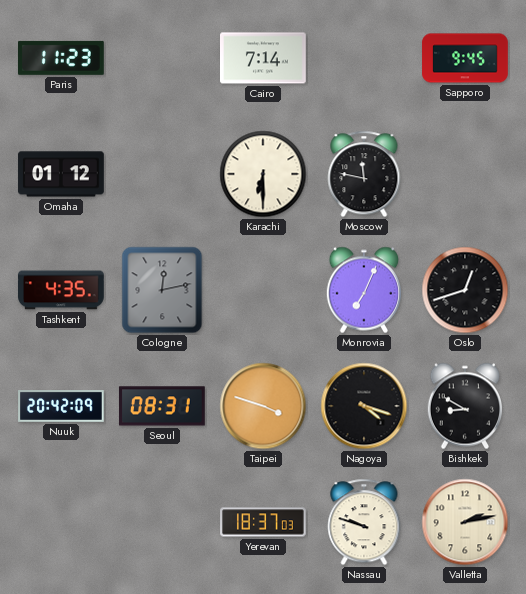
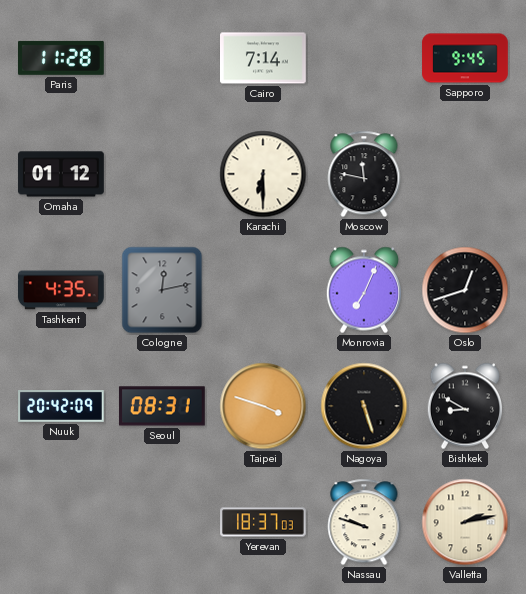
Paris: 11:23 -> 11:28
Nagoya: 4:18 -> 5:27
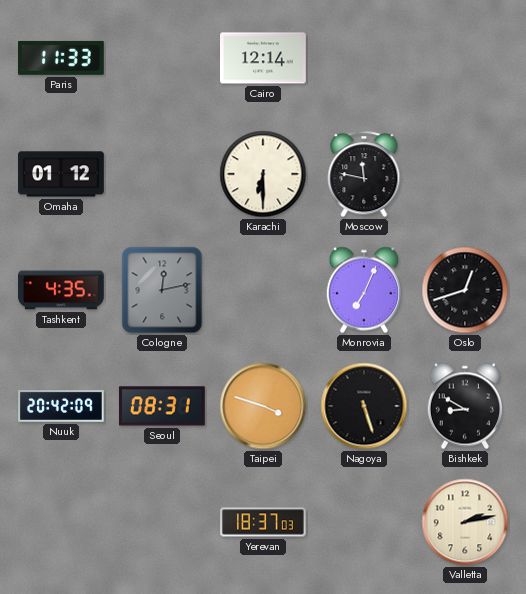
Paris: 11:28 -> 11:33
Cairo: 7:14 -> 12:14
Sapporo: 9:45 -> none
Nassau: 9:48 -> none
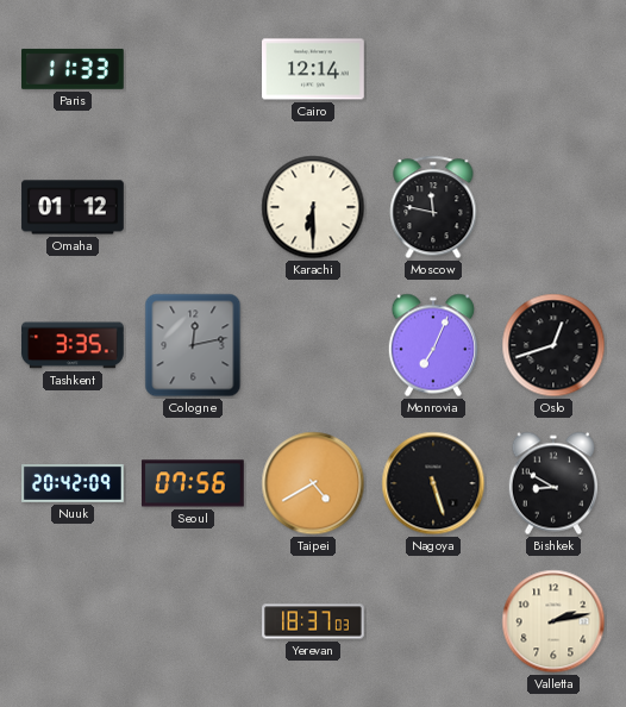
Tashkent: 4:35 -> 3:35
Seoul: 08:31 -> 07:56
Taipei: 3:48 -> 4:40
